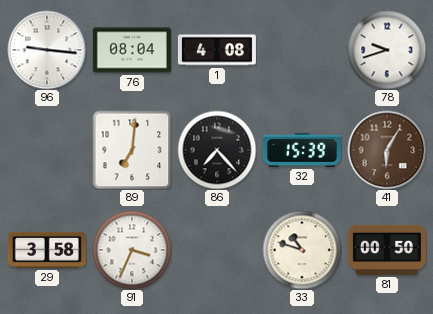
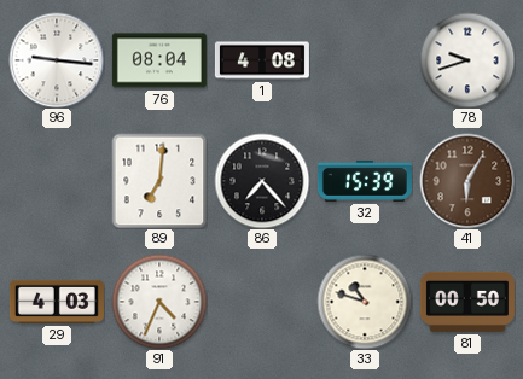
29: 3:58 -> 4:03
91: 3:34 -> 4:34
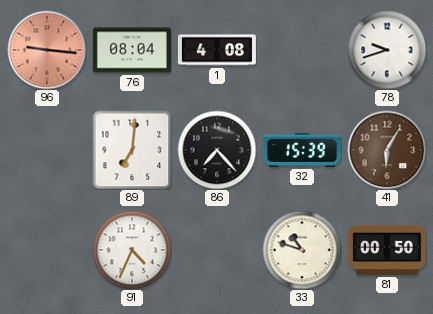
96 dial: white -> salmon
29: 4:03 -> none
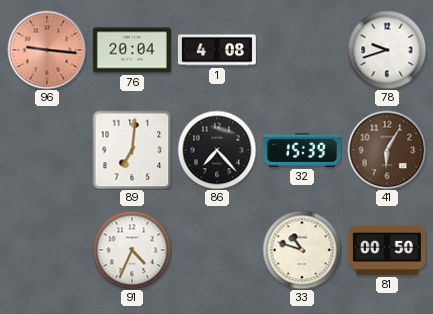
76: 08:04 -> 20:04
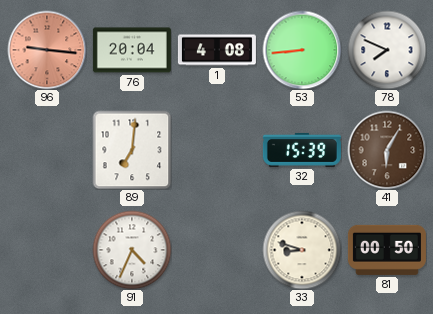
53: none -> 8:44
78: 9:42 -> 7:49
86: 7:23 -> none
33: 10:48 -> 8:48
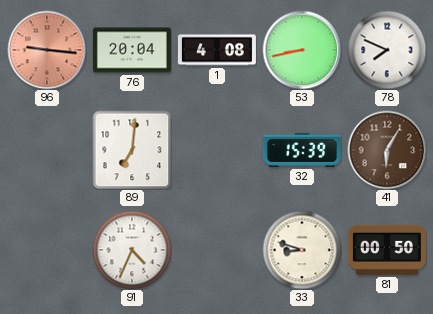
53: 8:44 -> 8:43
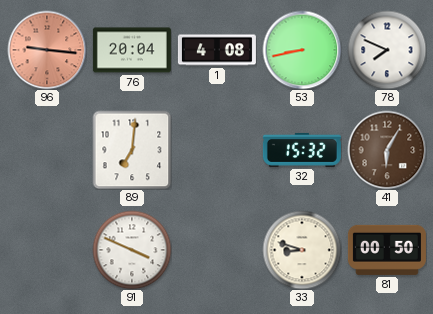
32: 15:39 -> 15:32
91: 4:34 -> 3:49
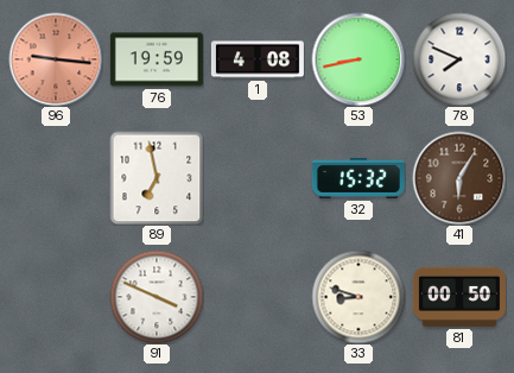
76: 20:04 -> 19:59
89: 7:01 -> 6:58
